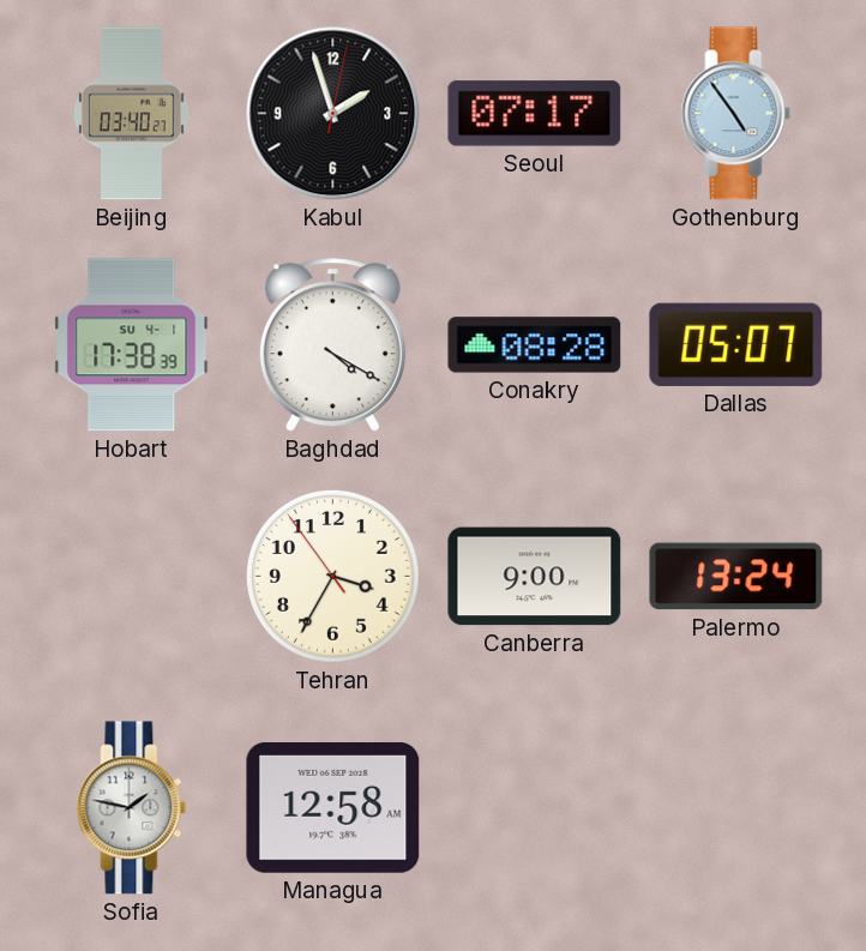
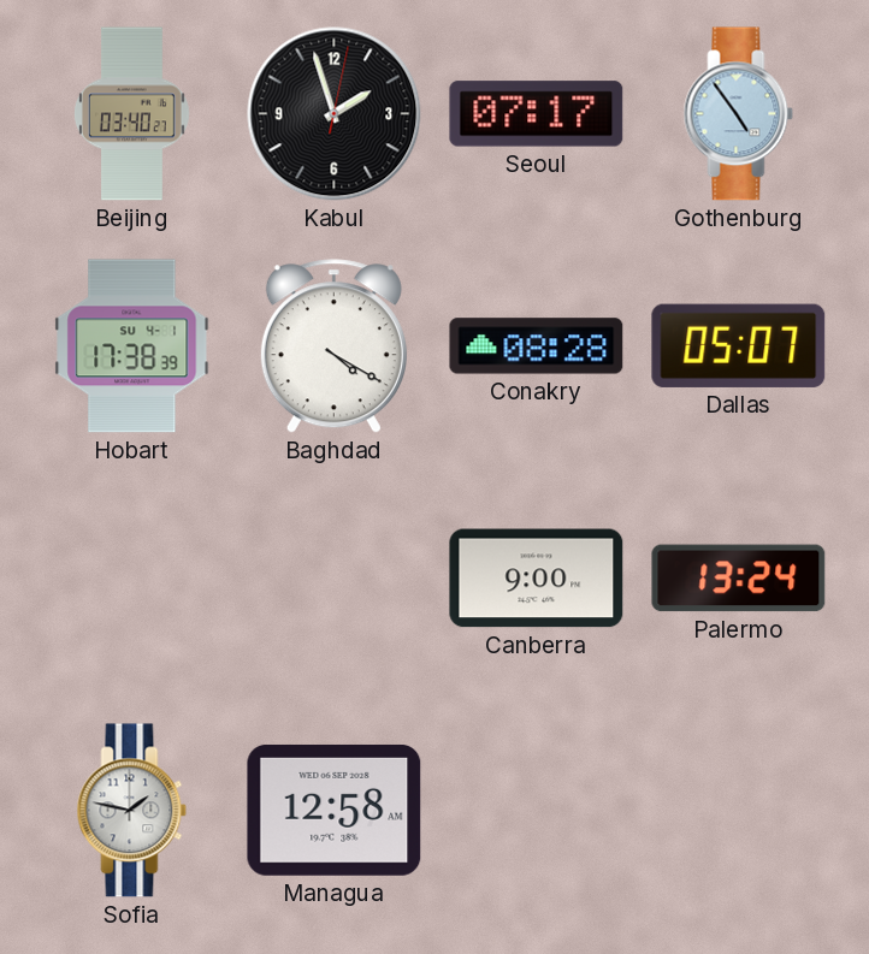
Tehran: 3:34 -> none
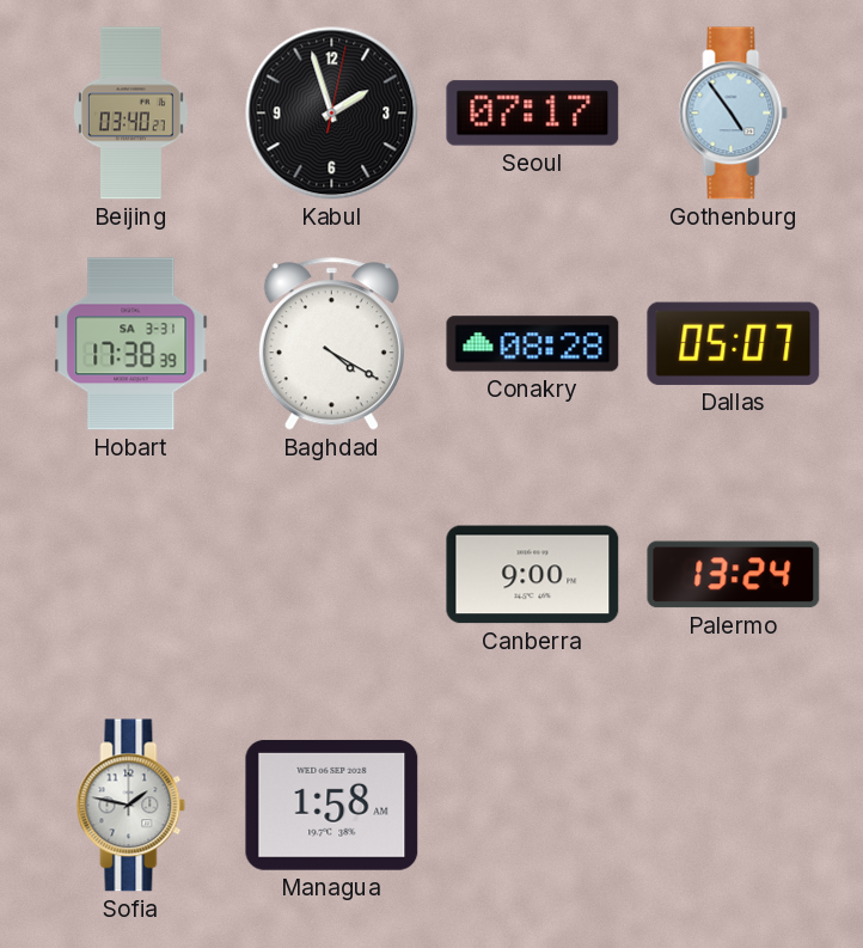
Hobart date: SU 4-1 -> SA 3-31
Managua: 12:58 -> 1:58
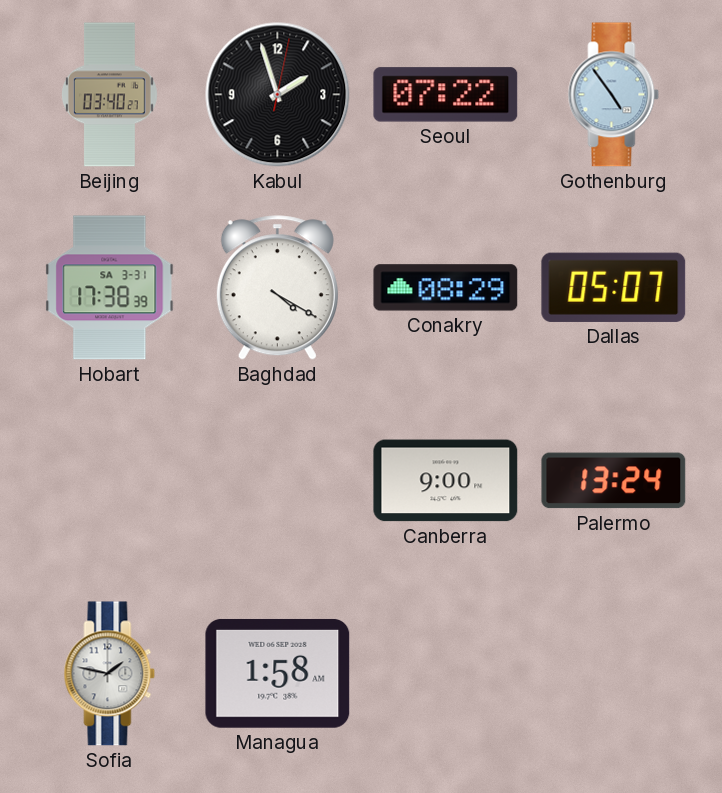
Seoul: 07:17 -> 07:22
Conakry: 08:28 -> 08:29
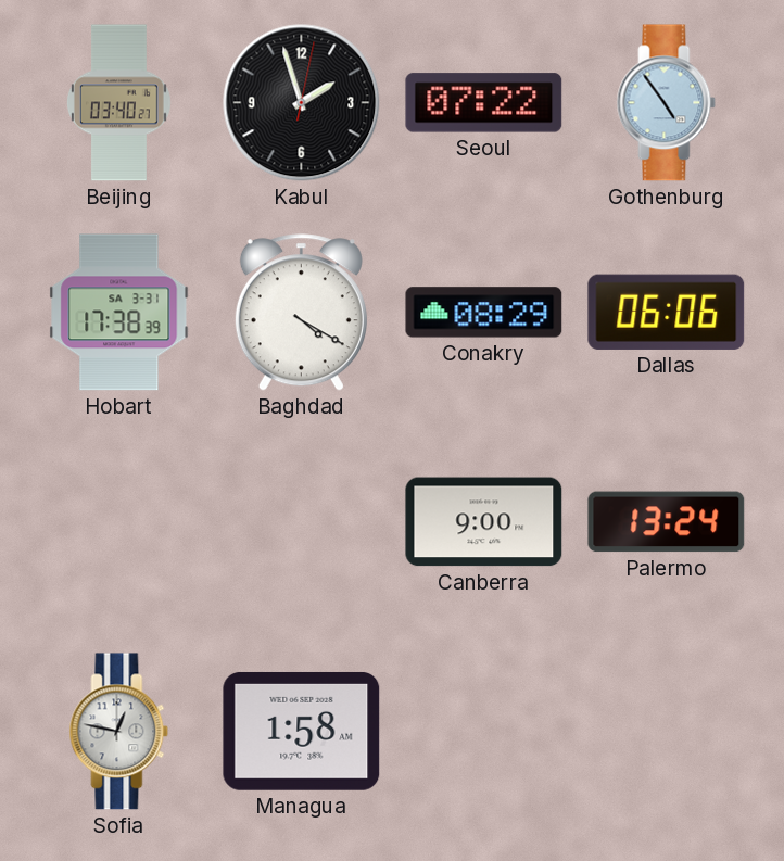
Dallas: 05:07 -> 06:06
Sofia: 1:47 -> 12:47
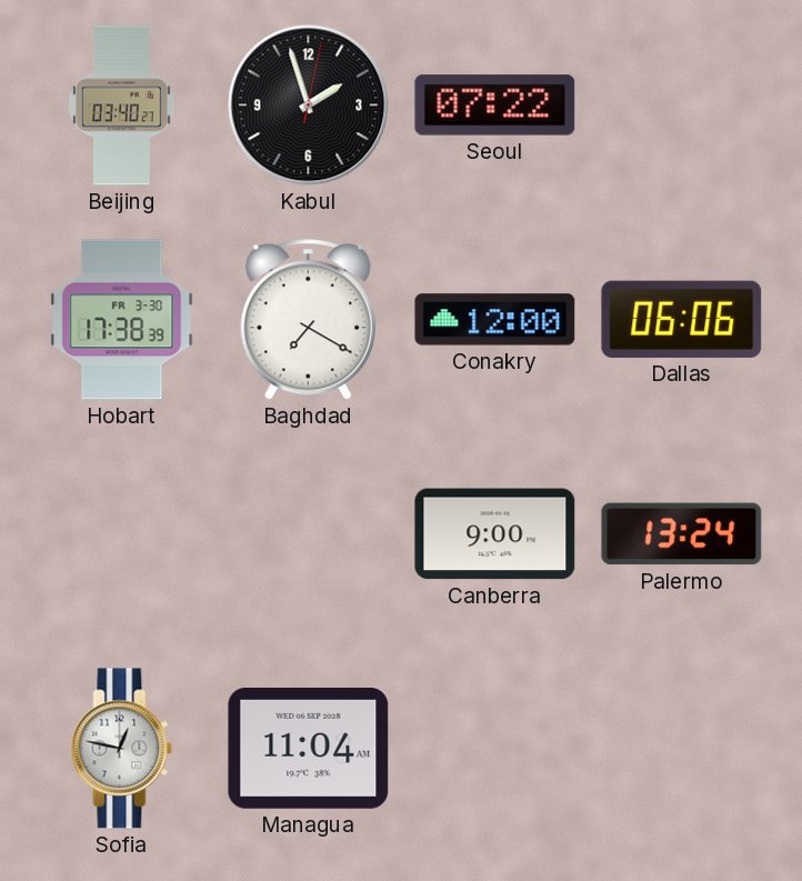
Gothenburg: 4:54 -> none
Hobart date: SA 3-31 -> FR 3-30
Baghdad: 4:20 -> 7:20
Conakry: 08:29 -> 12:00
Managua: 1:58 -> 11:04
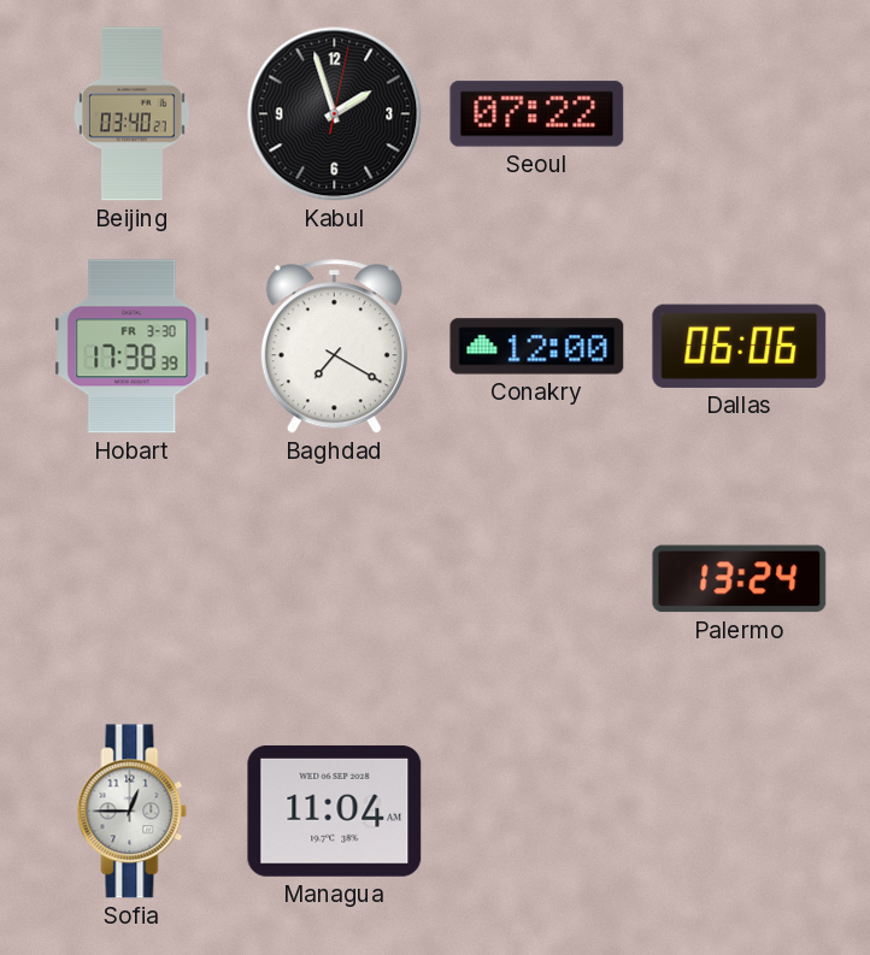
Canberra: 9:00 -> none
Sofia: 12:47 -> 12:45
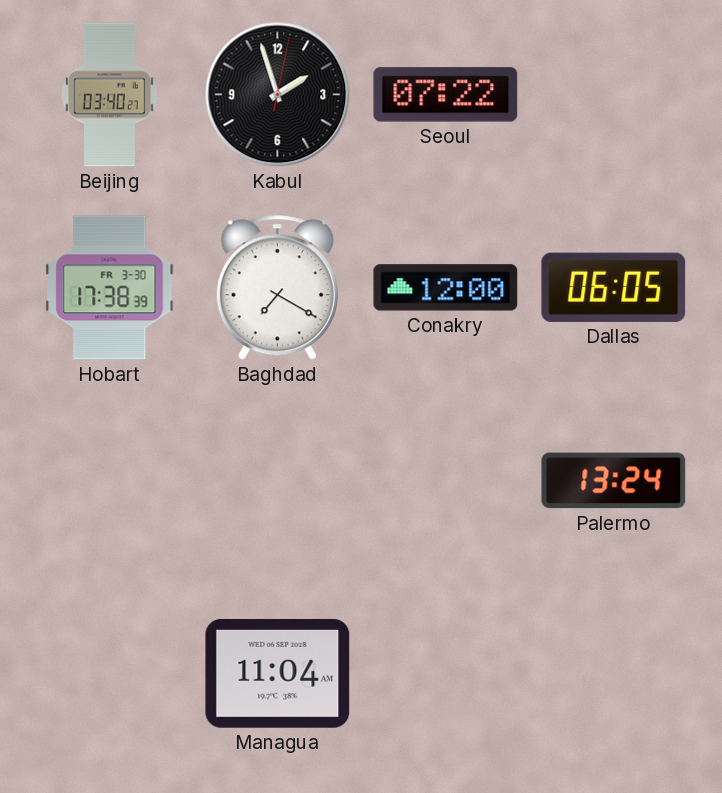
Dallas: 06:06 -> 06:05
Sofia: 12:45 -> none
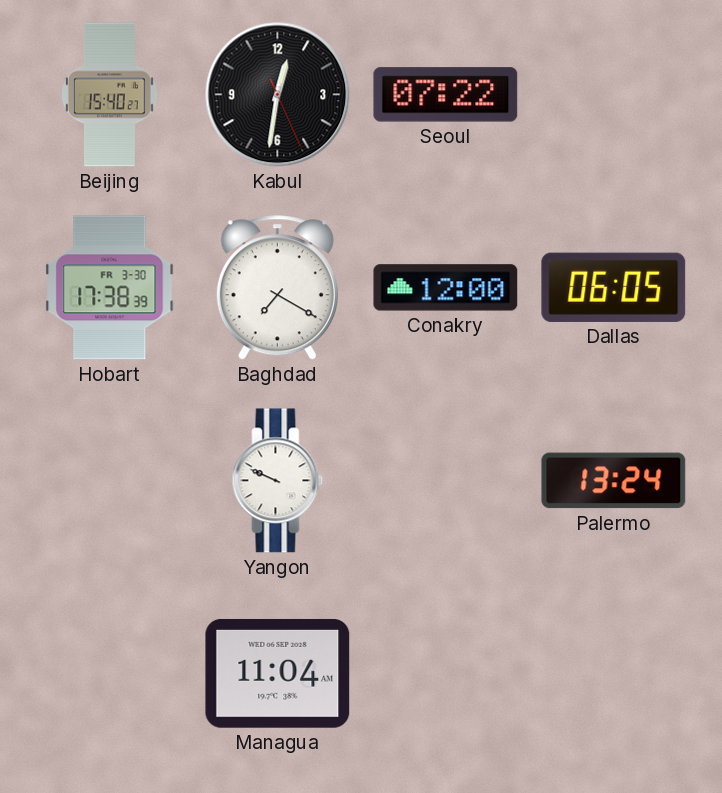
Beijing: 03:40 -> 15:40
Kabul: 1:57 -> 12:31
Yangon: none -> 9:49
